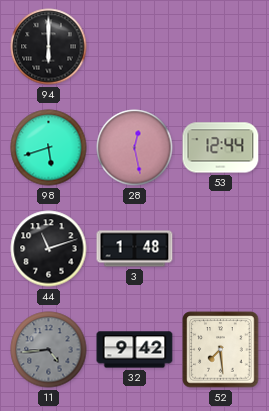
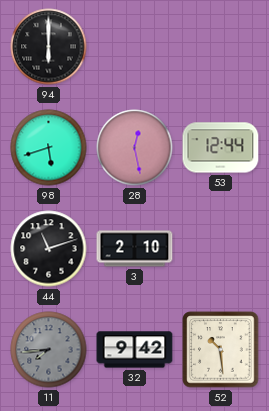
3: 1:48 -> 2:10
11: 4:44 -> 7:44
52: 7:29 -> 10:29
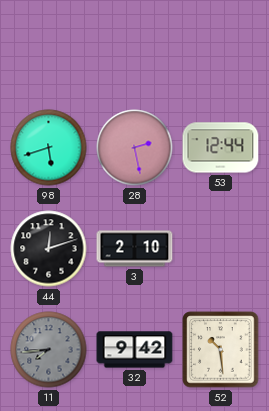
94: 6:00 -> none
28: 12:28 -> 2:28
44: 11:12 -> 12:12
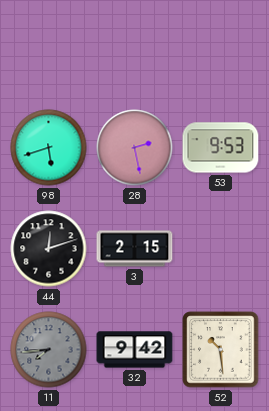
53: 12:44 -> 9:53
3: 2:10 -> 2:15
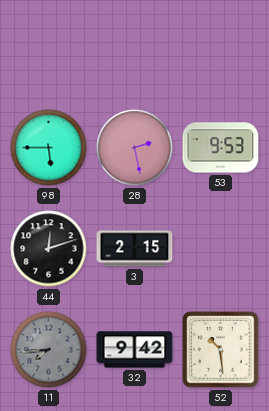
98: 5:42 -> 5:45
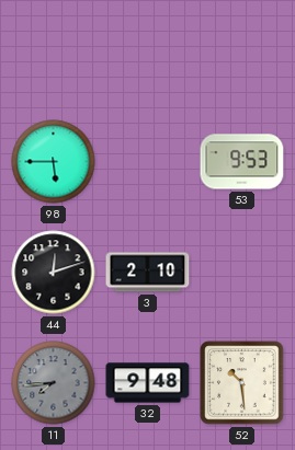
28: 2:28 -> none
3: 2:15 -> 2:10
32: 9:42 -> 9:48
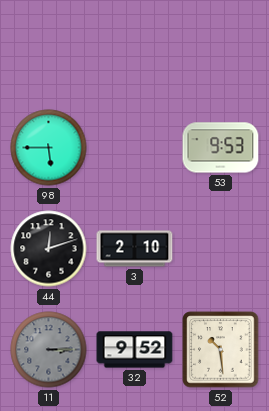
11: 7:44 -> 3:15
32: 9:48 -> 9:52
